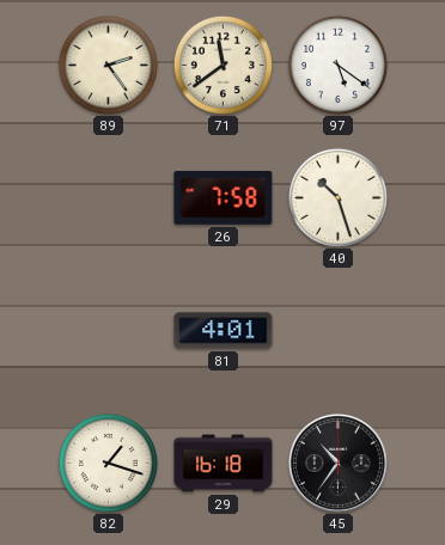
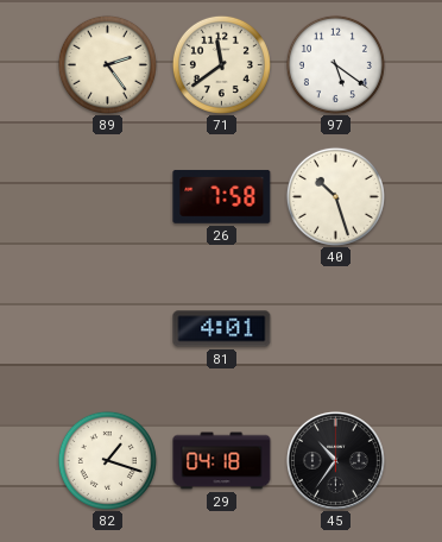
29: 16:18 -> 04:18
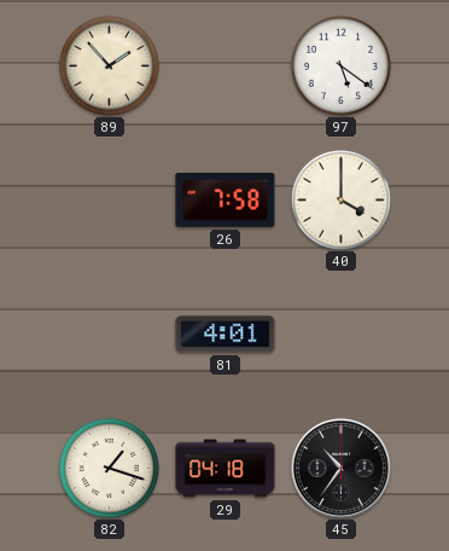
89: 2:24 -> 1:53
71: 11:39 -> none
40: 10:27 -> 4:00
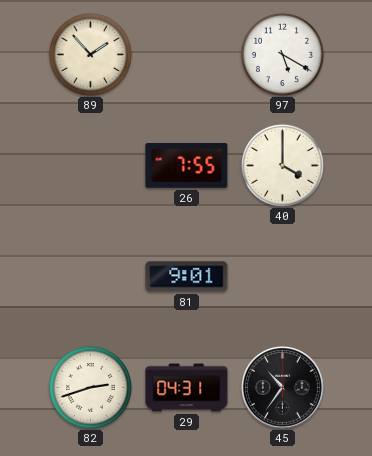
97: 5:21 -> 5:20
26: 7:58 -> 7:55
81: 4:01 -> 9:01
82: 1:18 -> 2:42
29: 04:18 -> 04:31
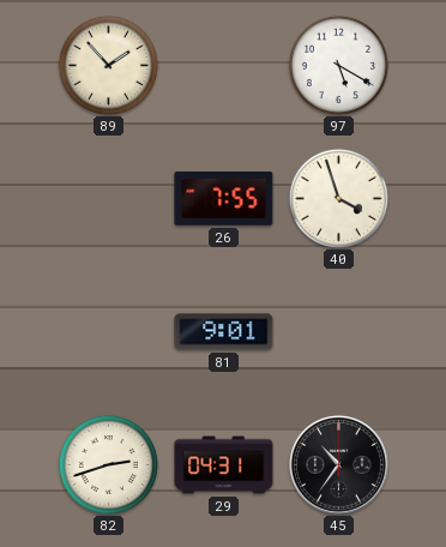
40: 4:00 -> 3:57
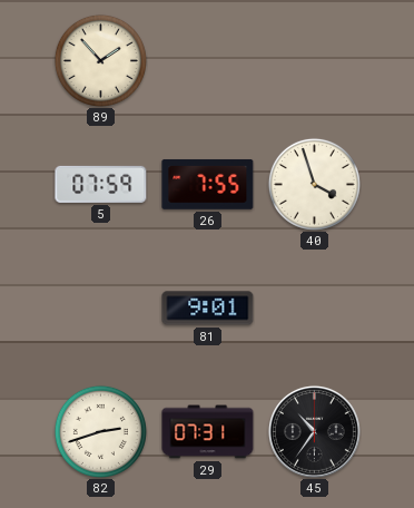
97: 5:20 -> none
5: none -> 07:59
29: 04:31 -> 07:31
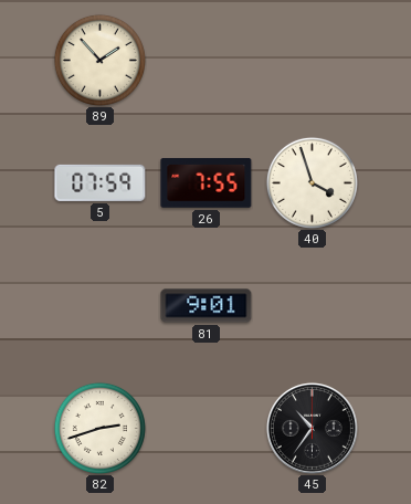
29: 07:31 -> none
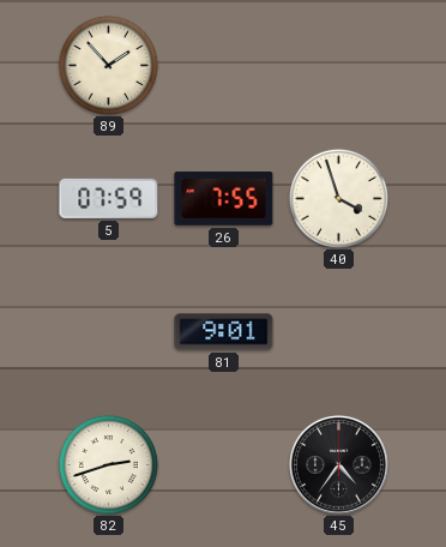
45: 10:36 -> 4:36
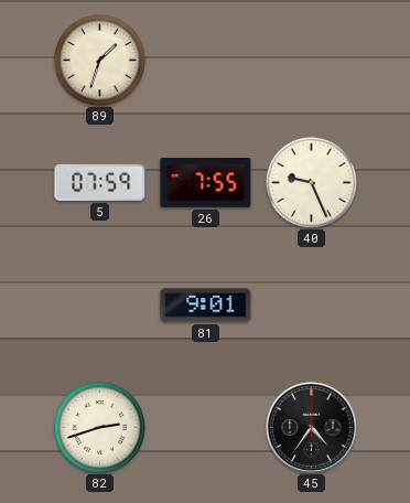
89: 1:53 -> 1:33
40: 3:57 -> 9:26
